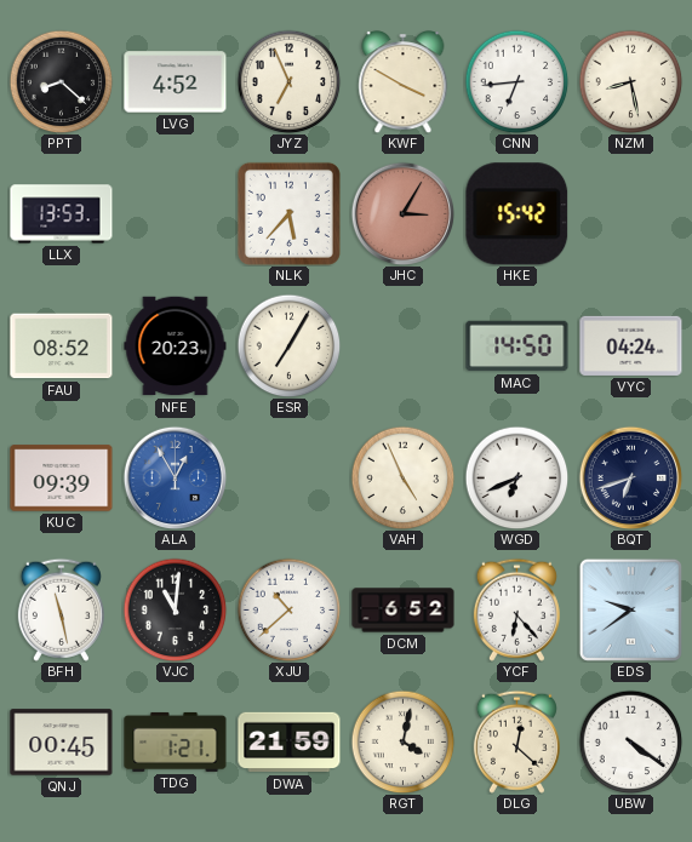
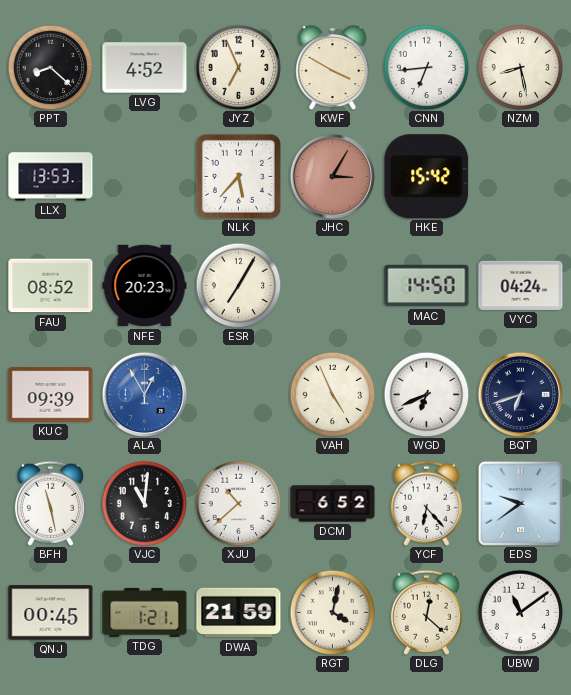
UBW: 4:21 -> 11:09
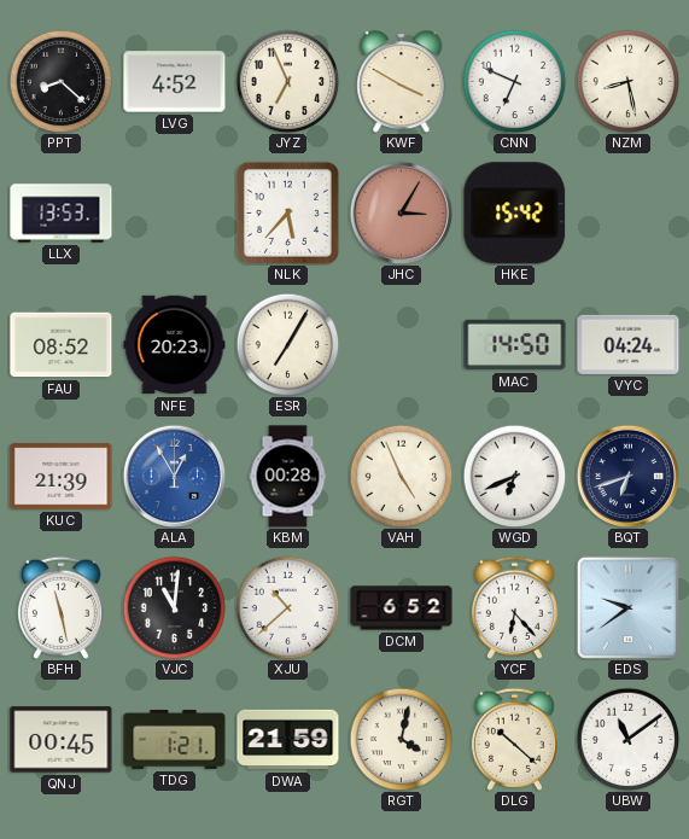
CNN: 6:44 -> 6:49
KUC: 09:39 -> 21:39
KBM: none -> 00:28
DLG: 12:22 -> 10:22
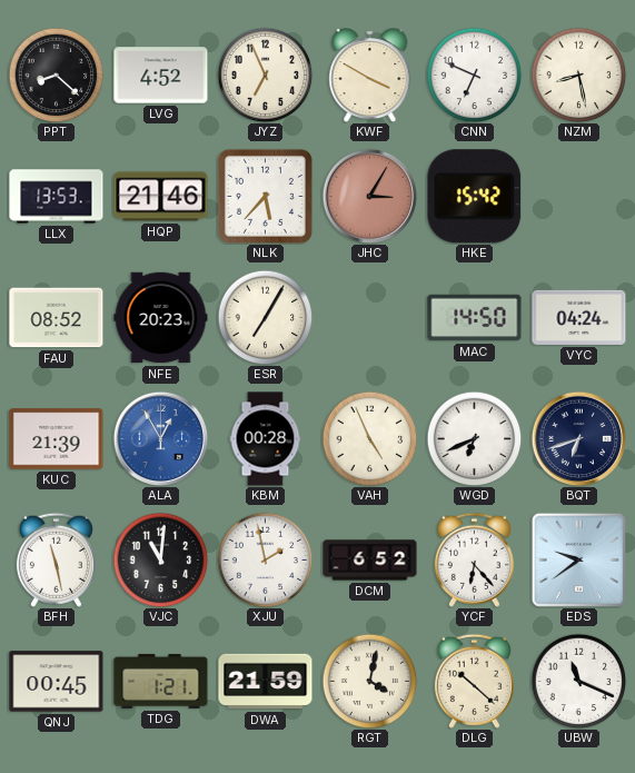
HQP: none -> 21:46
XJU: 10:38 -> 1:58
UBW: 11:09 -> 11:19
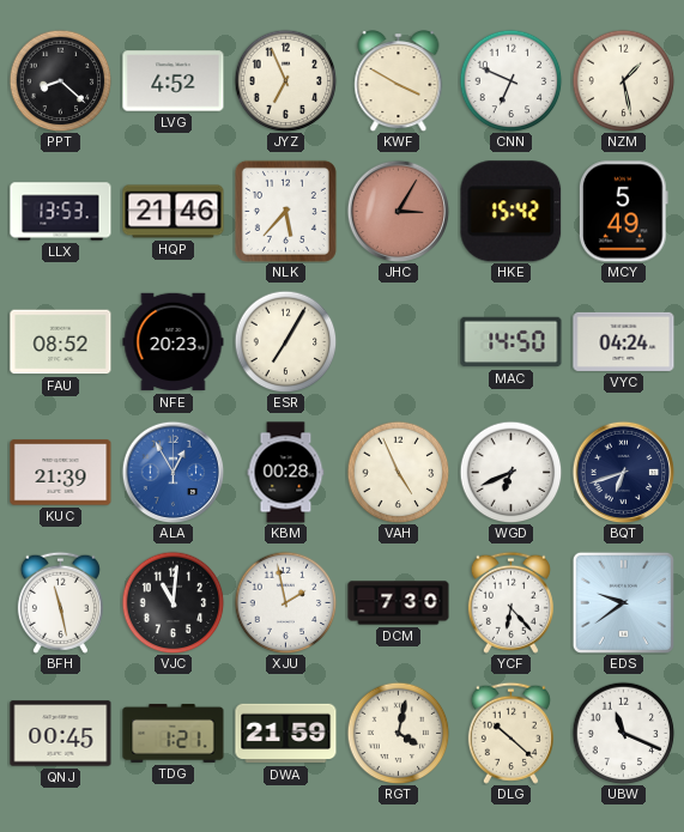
NZM: 8:28 -> 1:28
MCY: none -> 5:49
DCM: 6:52 -> 7:30
